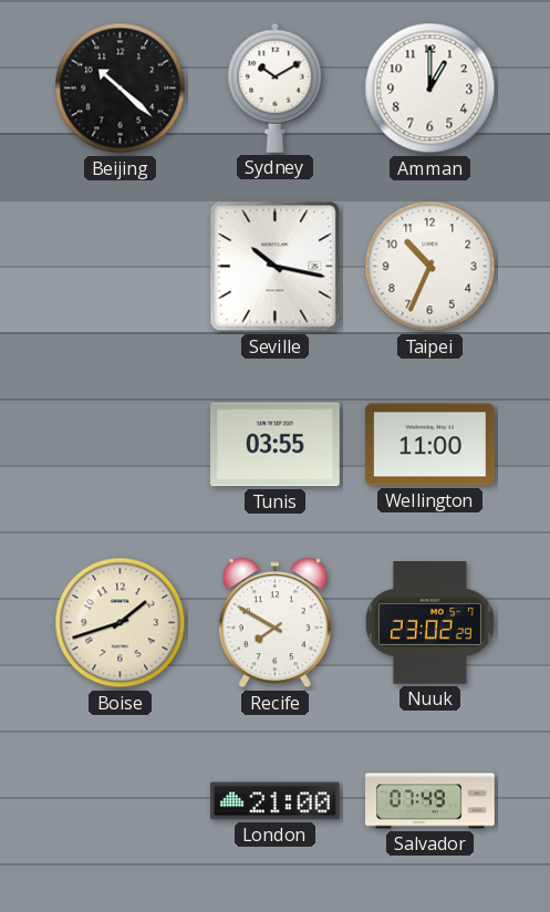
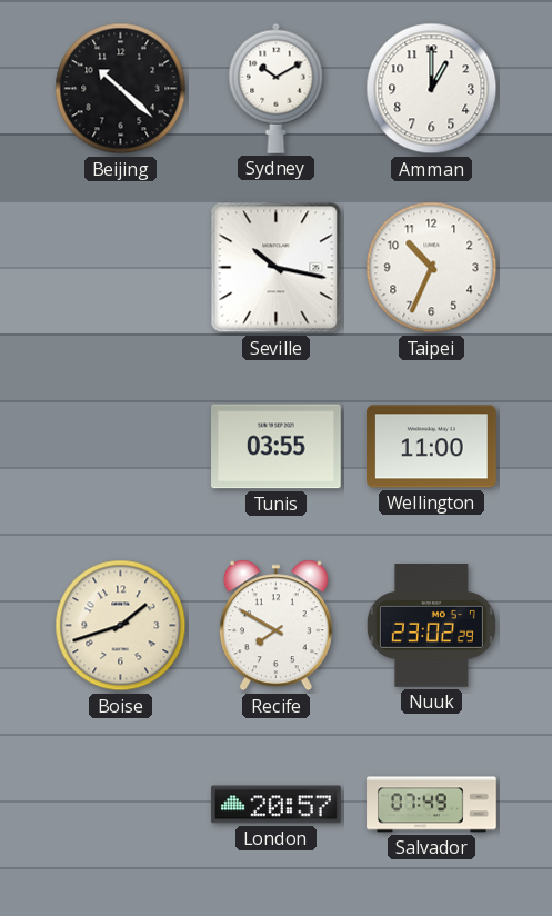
London: 21:00 -> 20:57
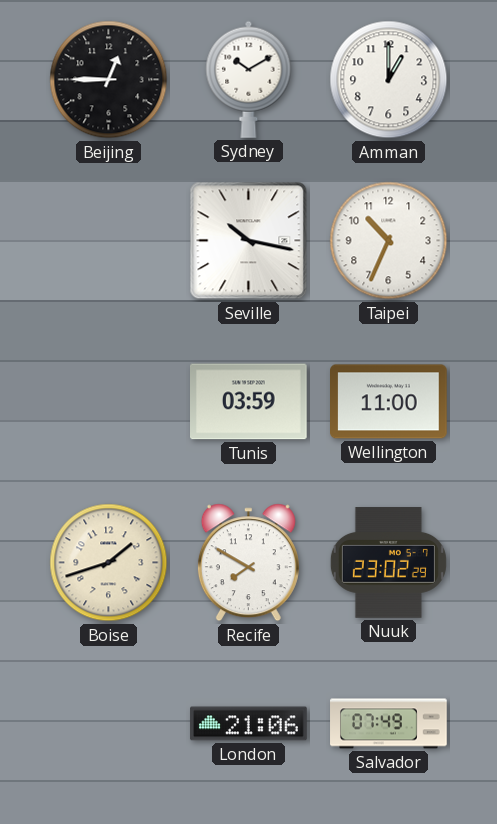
Beijing: 10:22 -> 12:45
Tunis: 03:55 -> 03:59
London: 20:57 -> 21:06
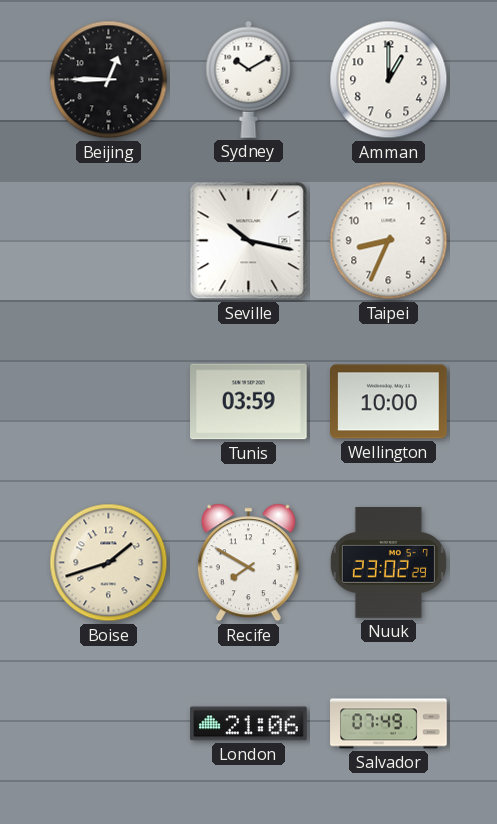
Taipei: 10:34 -> 8:34
Wellington: 11:00 -> 10:00
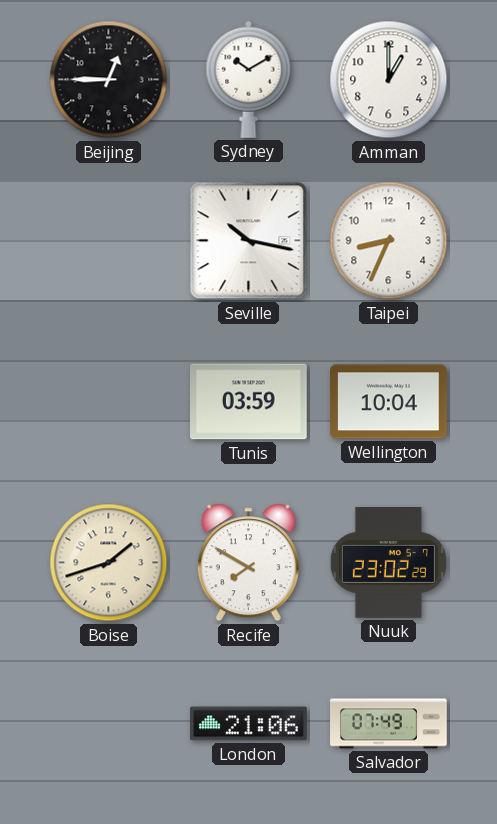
Wellington: 10:00 -> 10:04
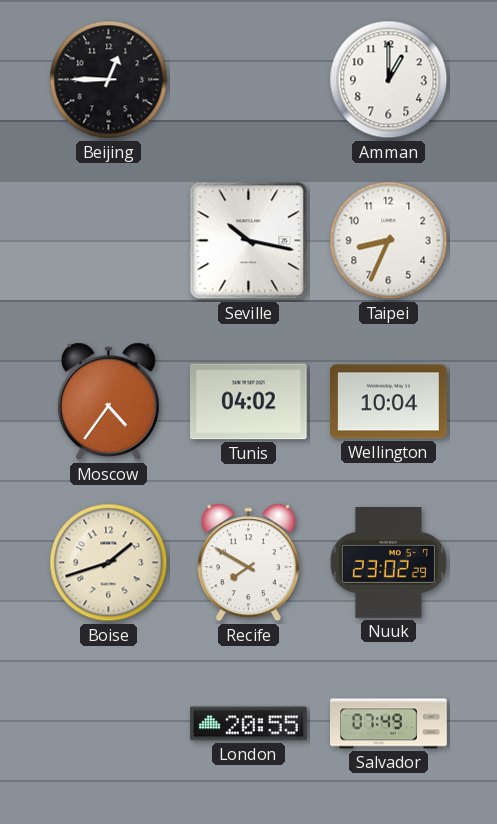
Sydney: 10:10 -> none
Moscow: none -> 4:36
Tunis: 03:59 -> 04:02
London: 21:06 -> 20:55
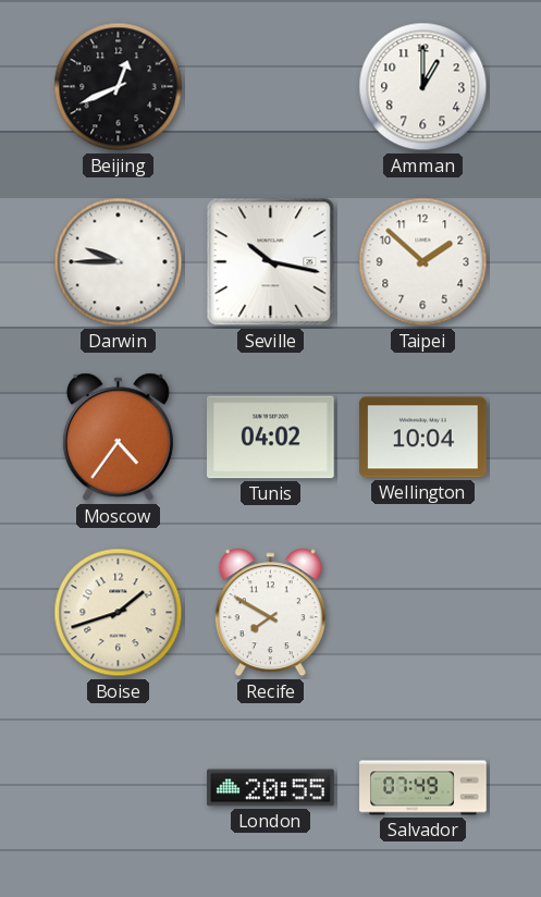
Beijing: 12:45 -> 12:41
Darwin: none -> 9:45
Taipei: 8:34 -> 1:52
Nuuk: 23:02 -> none
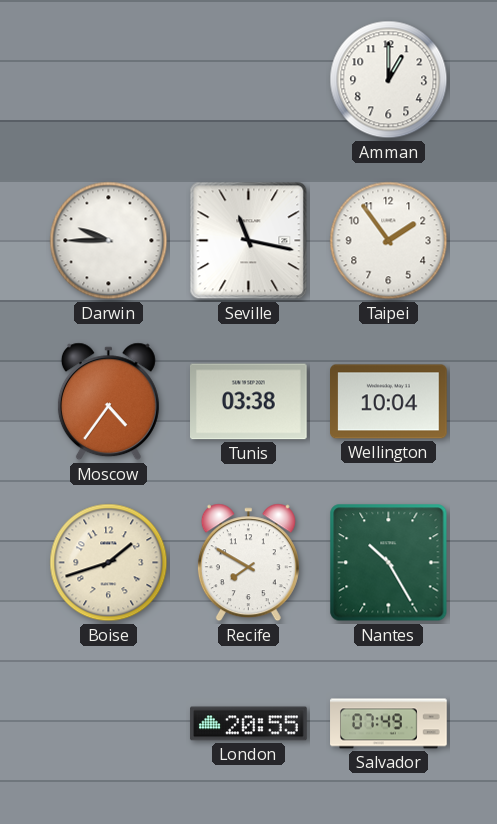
Beijing: 12:41 -> none
Seville: 10:17 -> 11:17
Taipei: 1:52 -> 1:54
Tunis: 04:02 -> 03:38
Nantes: none -> 10:25
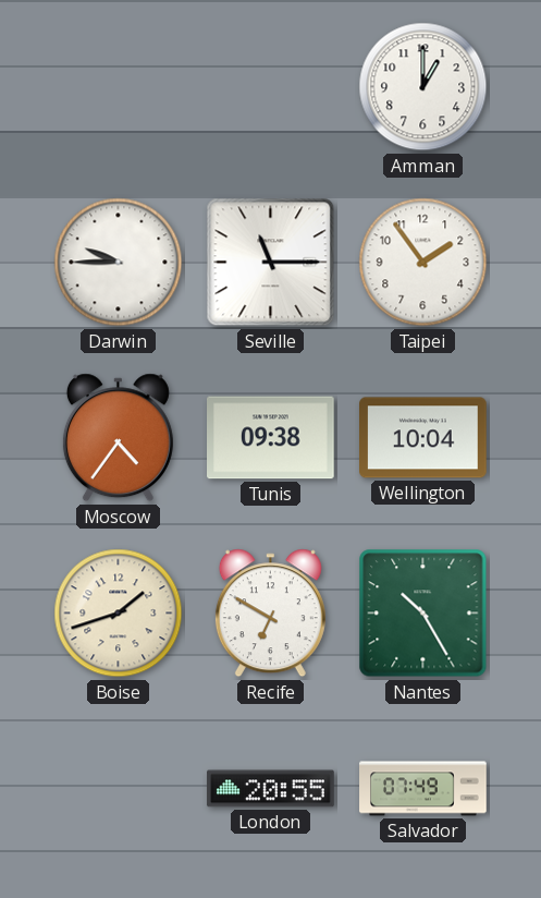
Seville: 11:17 -> 11:15
Tunis: 03:38 -> 09:38
Recife: 7:50 -> 6:50
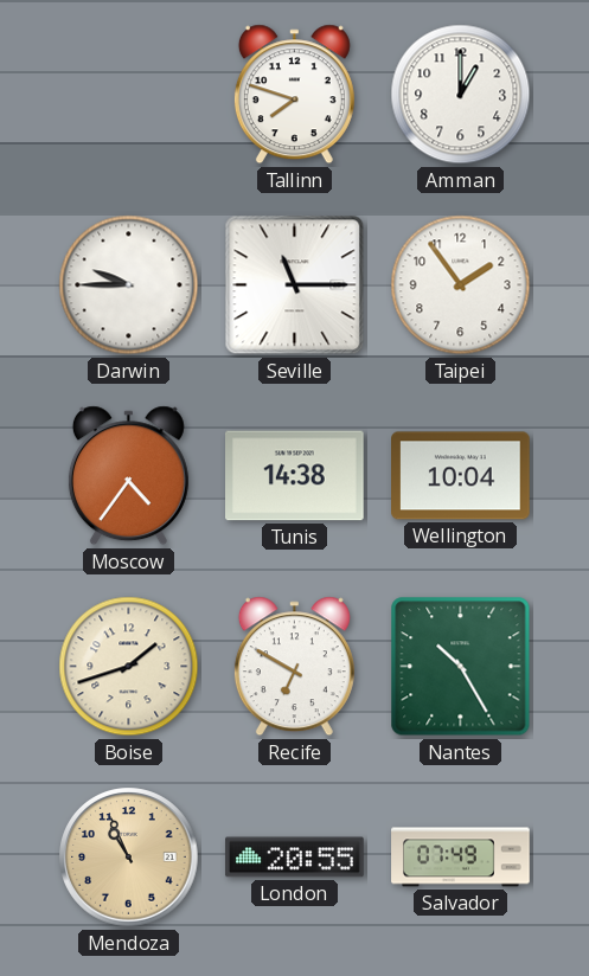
Tallinn: none -> 7:48
Tunis: 09:38 -> 14:38
Mendoza: none -> 10:56
